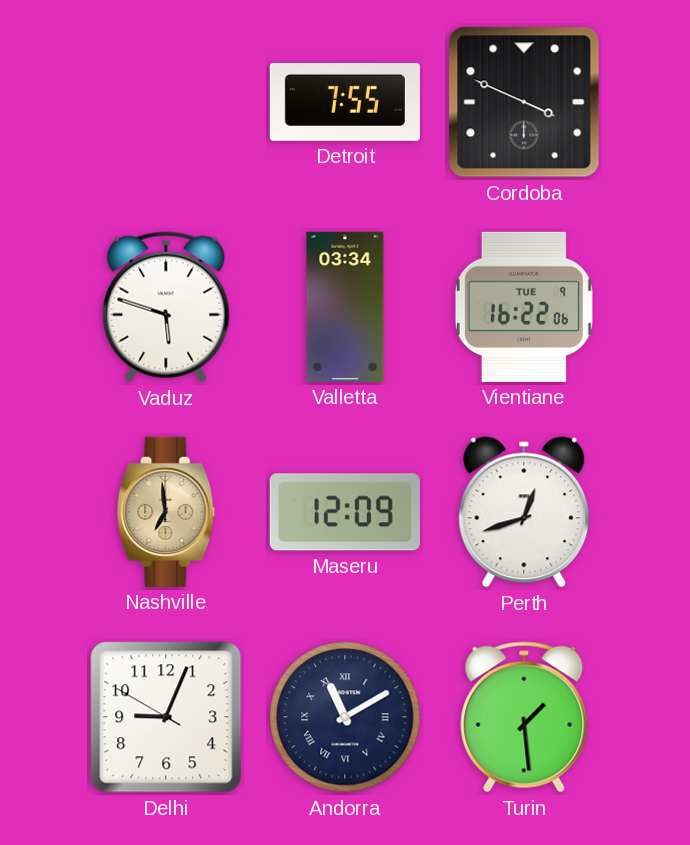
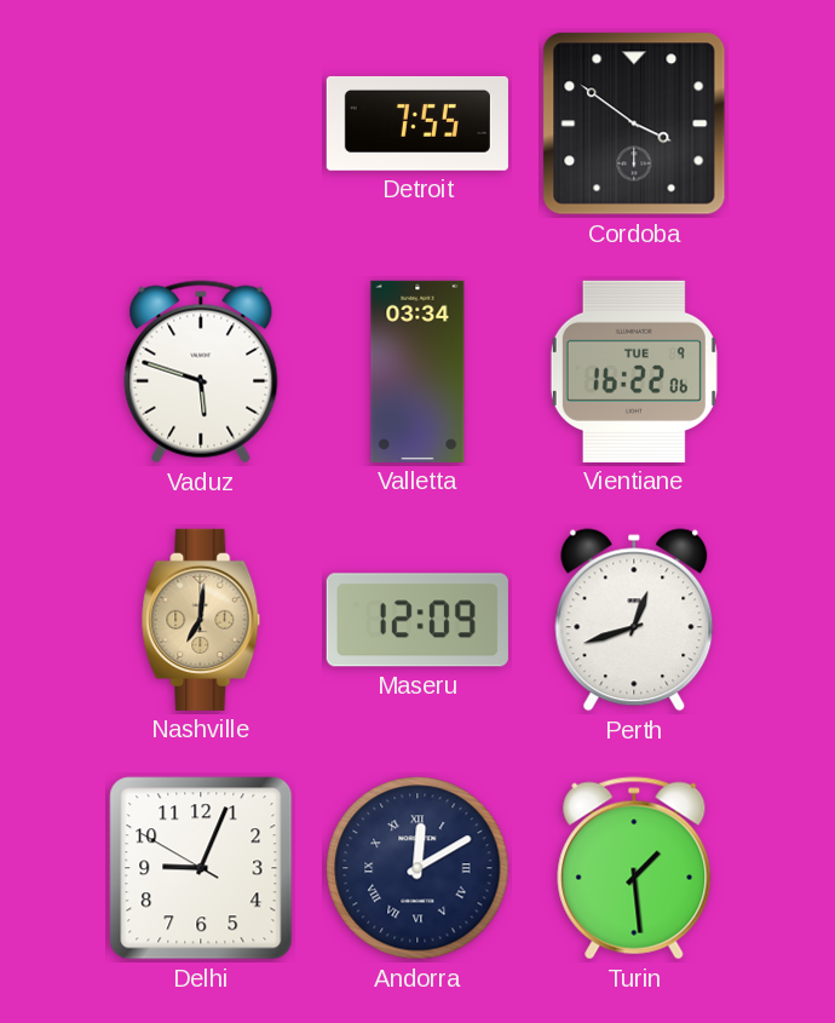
Cordoba: 3:49 -> 3:51
Nashville: 6:59 -> 7:01
Andorra: 11:10 -> 12:10
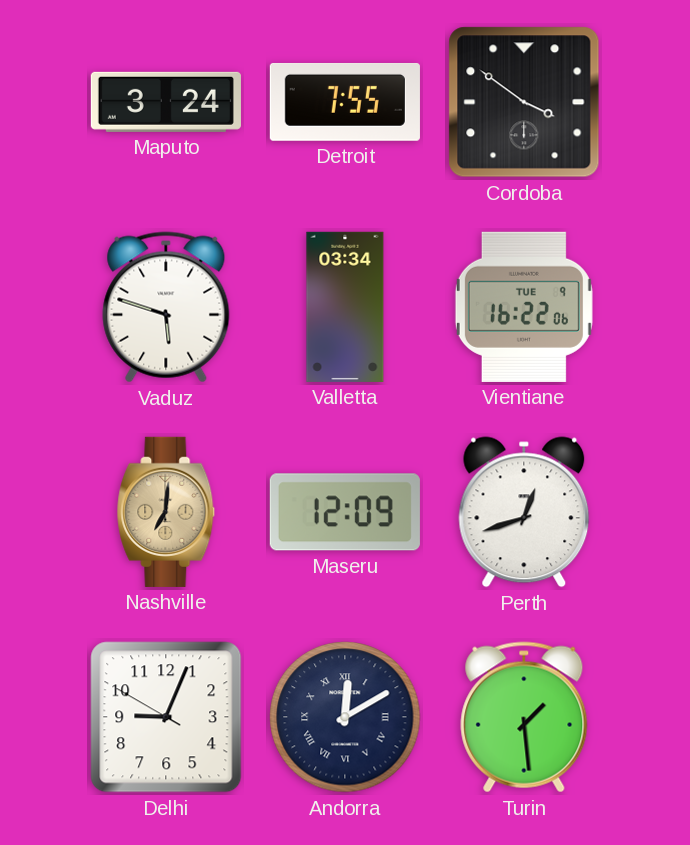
Maputo: none -> 3:24
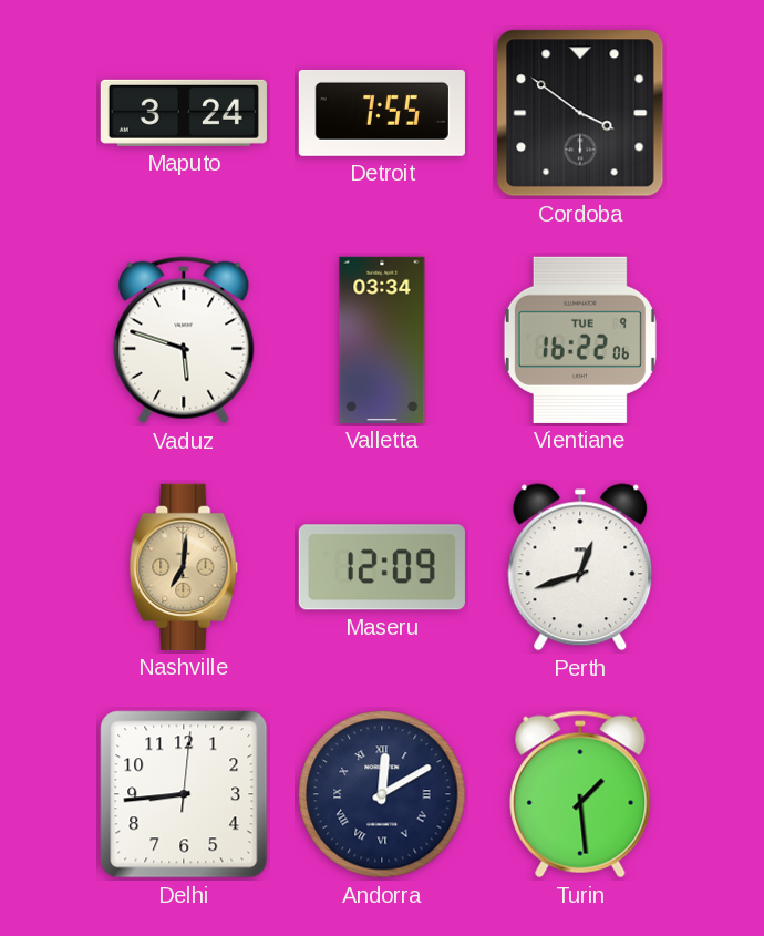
Delhi: 9:03 -> 8:44
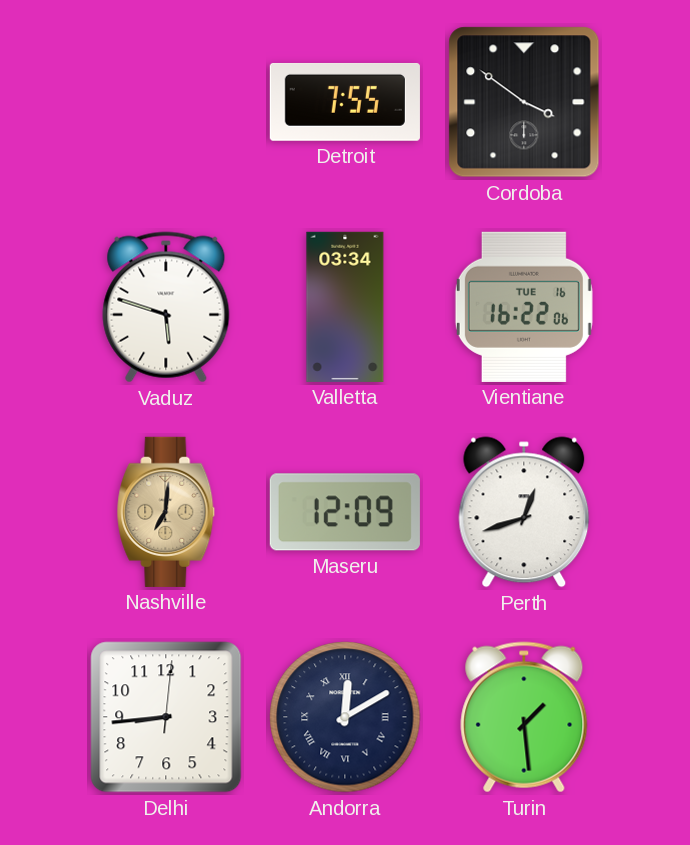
Maputo: 3:24 -> none
Vientiane date: TUE 9 -> TUE 16
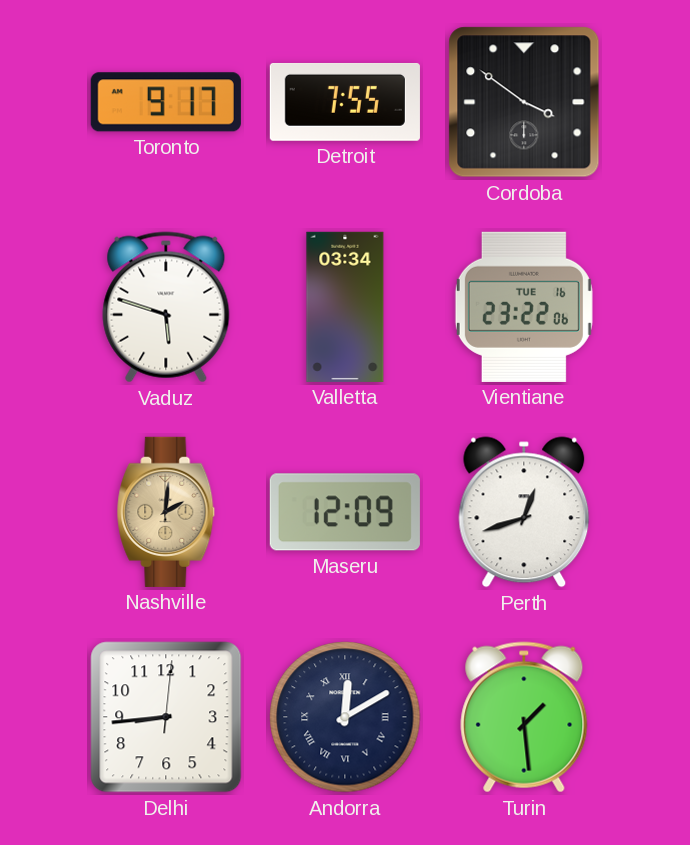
Toronto: none -> 9:17
Vientiane: 16:22 -> 23:22
Nashville: 7:01 -> 2:01
